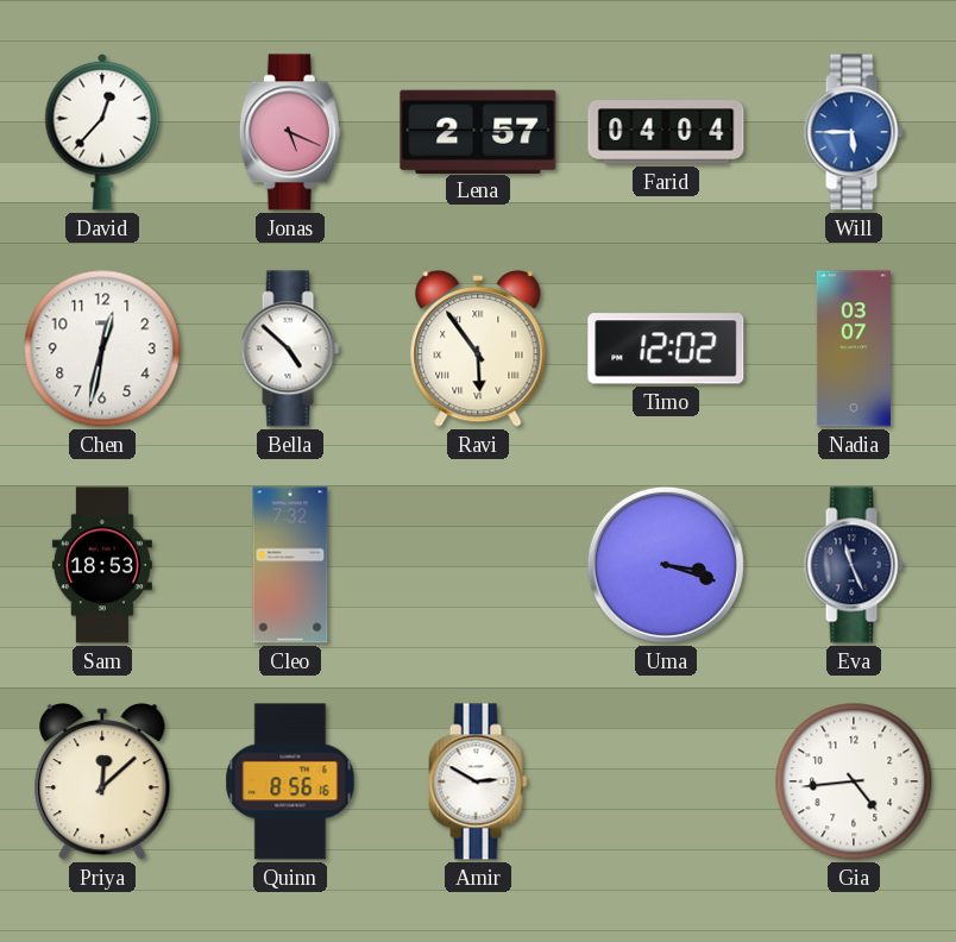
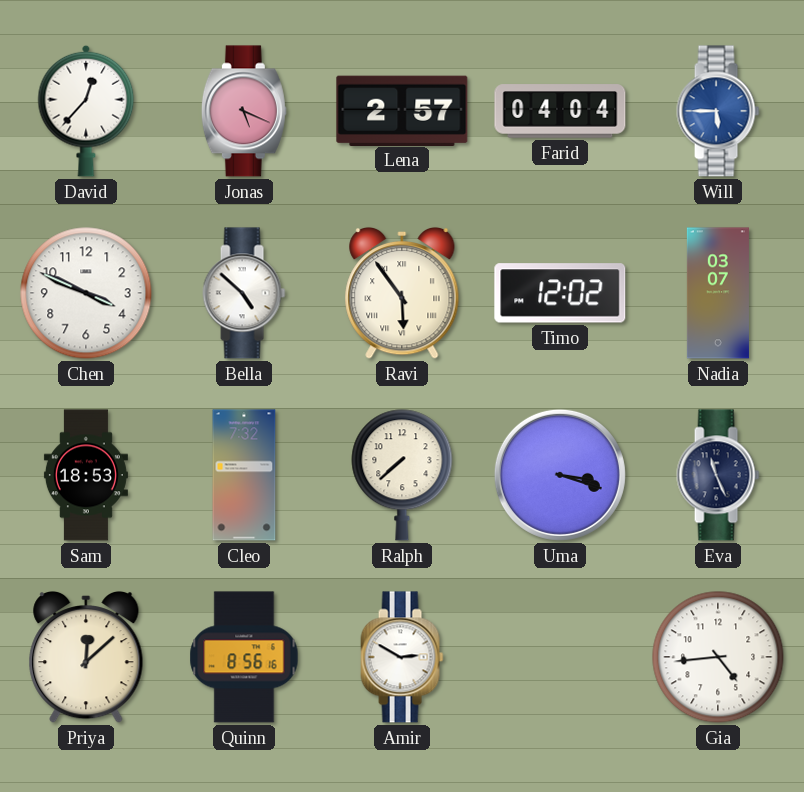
Chen: 12:32 -> 3:49
Ralph: none -> 7:38
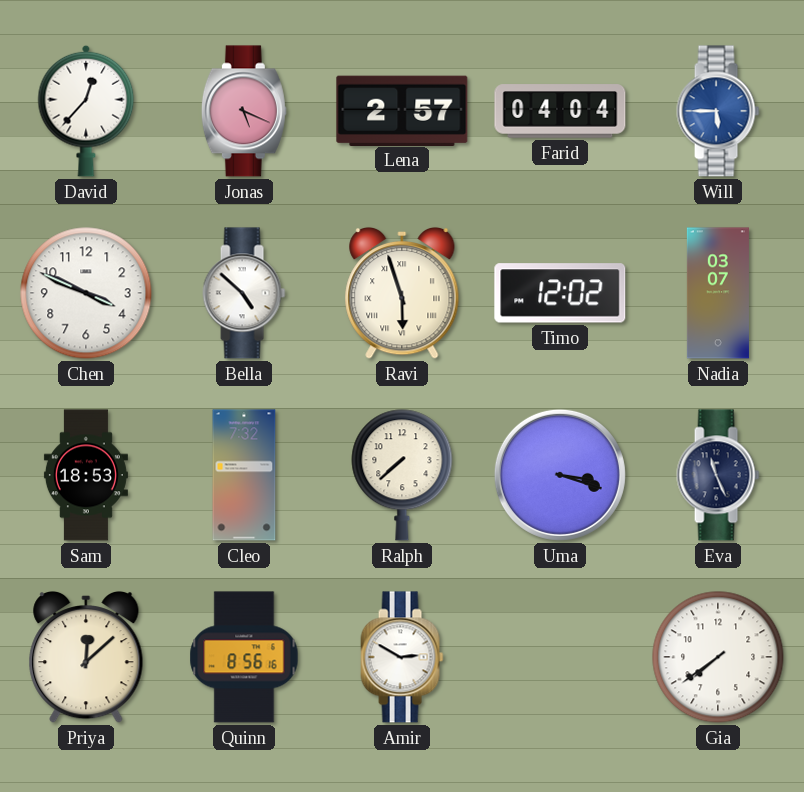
Ravi: 5:54 -> 5:57
Gia: 4:44 -> 7:39
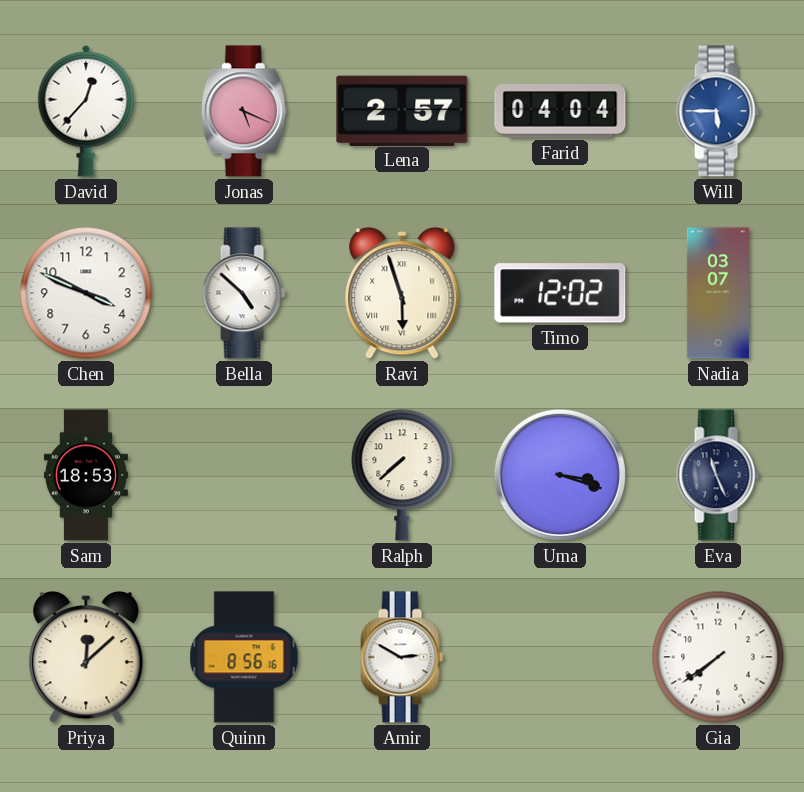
Cleo: 7:32 -> none
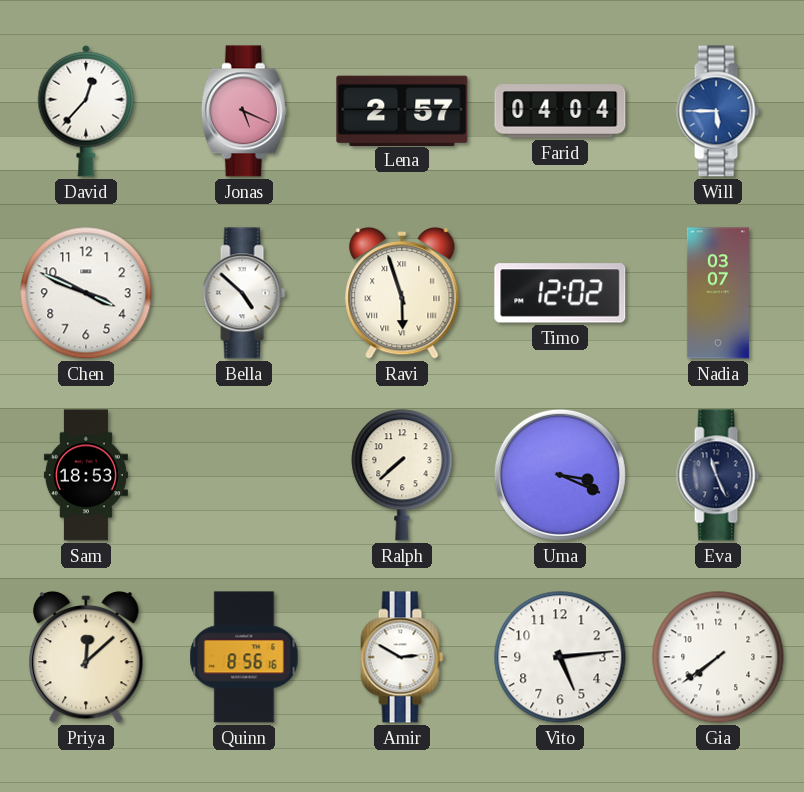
Uma: 3:18 -> 3:19
Vito: none -> 5:14
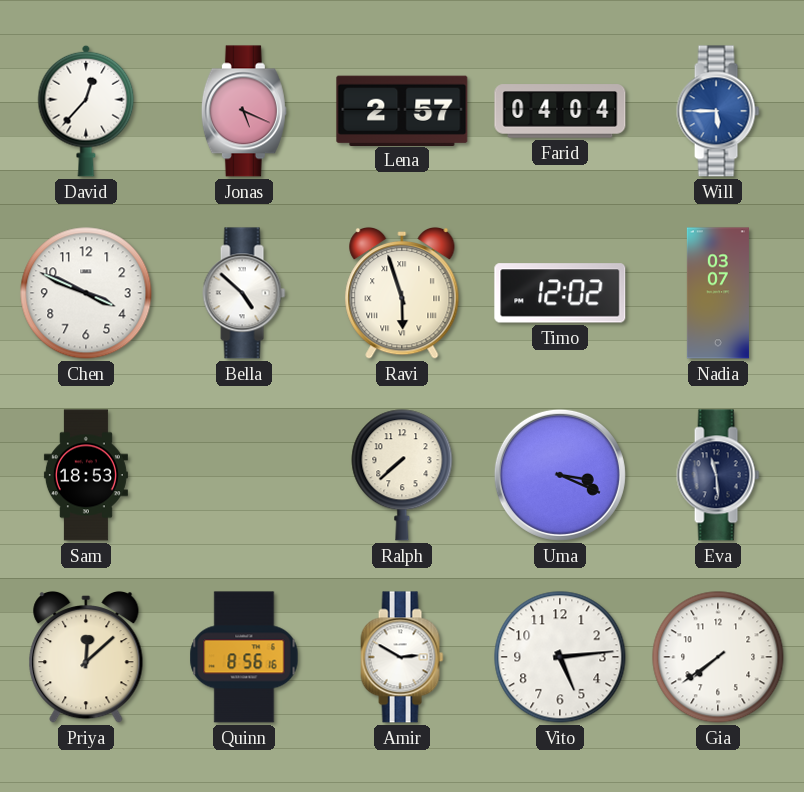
Eva: 11:26 -> 11:29
